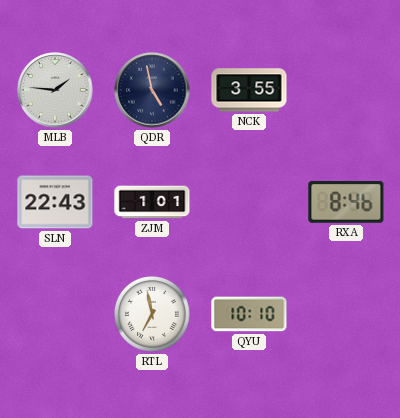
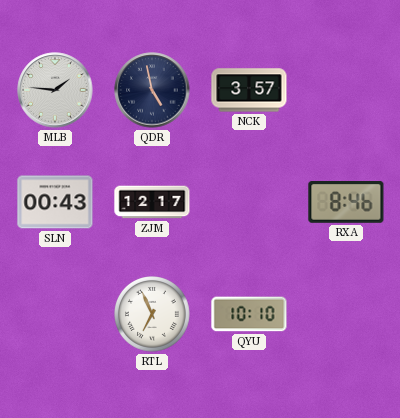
NCK: 3:55 -> 3:57
SLN: 22:43 -> 00:43
ZJM: 1:01 -> 12:17
RTL: 6:58 -> 6:56
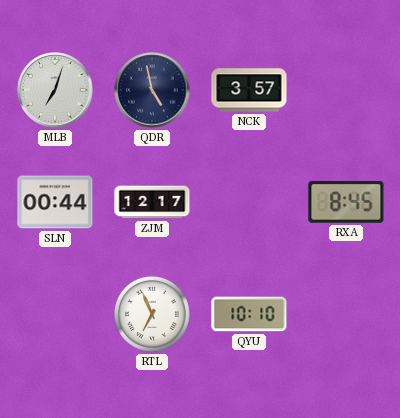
MLB: 1:46 -> 7:03
SLN: 00:43 -> 00:44
RXA: 8:46 -> 8:45
